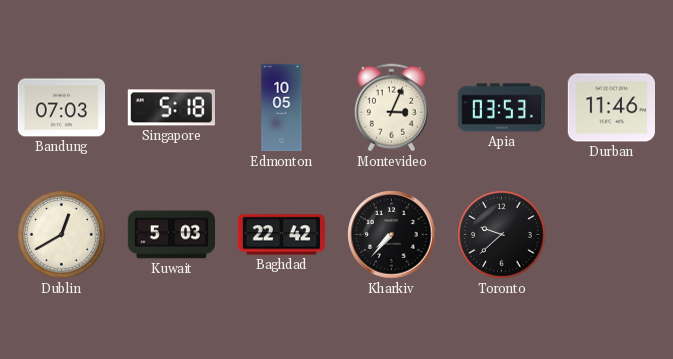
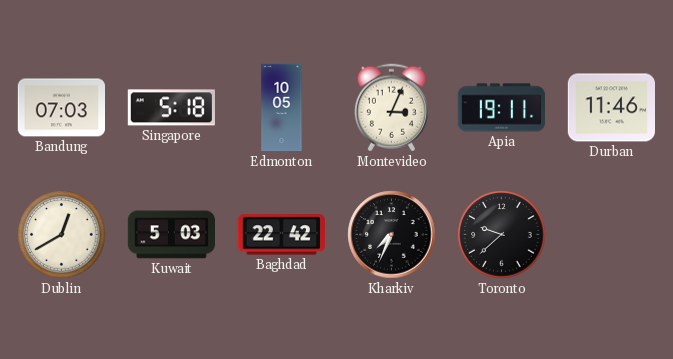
Apia: 03:53 -> 19:11
Kharkiv: 7:37 -> 7:34
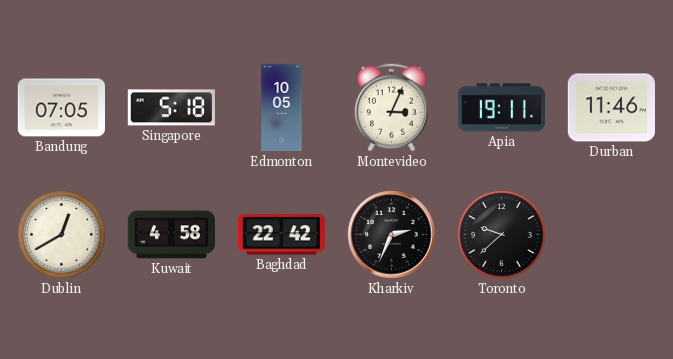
Bandung: 07:03 -> 07:05
Kuwait: 5:03 -> 4:58
Kharkiv: 7:34 -> 2:34
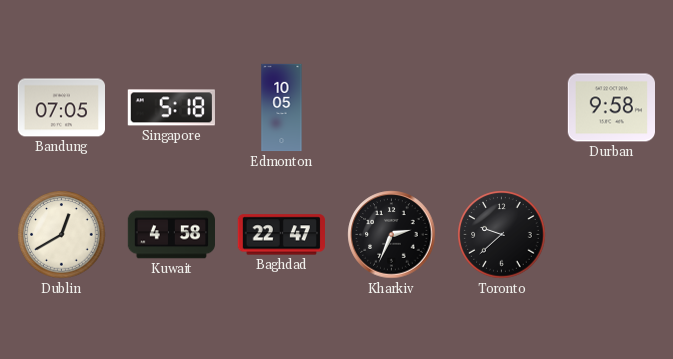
Montevideo: 3:04 -> none
Apia: 19:11 -> none
Durban: 11:46 -> 9:58
Baghdad: 22:42 -> 22:47
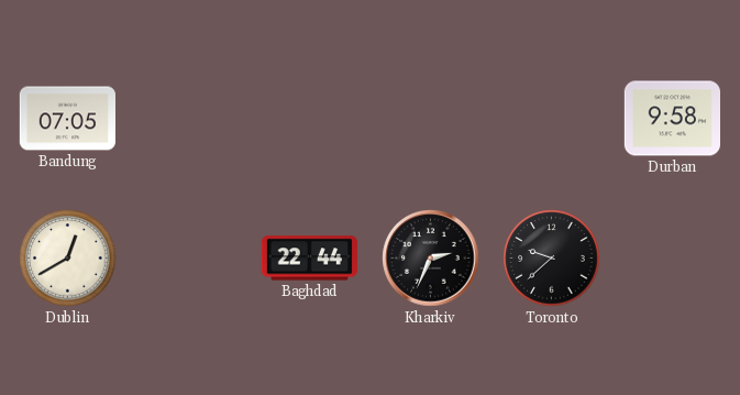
Singapore: 5:18 -> none
Edmonton: 10:05 -> none
Kuwait: 4:58 -> none
Baghdad: 22:47 -> 22:44
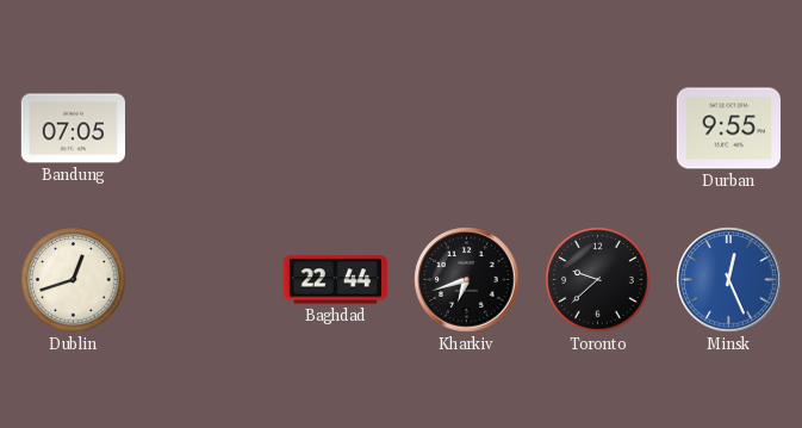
Durban: 9:58 -> 9:55
Dublin: 12:40 -> 12:42
Kharkiv: 2:34 -> 6:42
Minsk: none -> 12:26
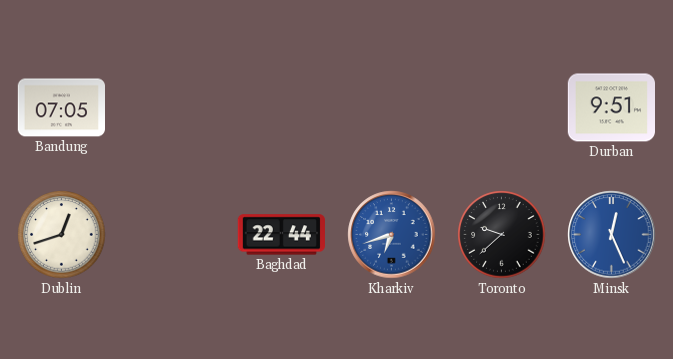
Durban: 9:55 -> 9:51
Kharkiv dial: black -> blue
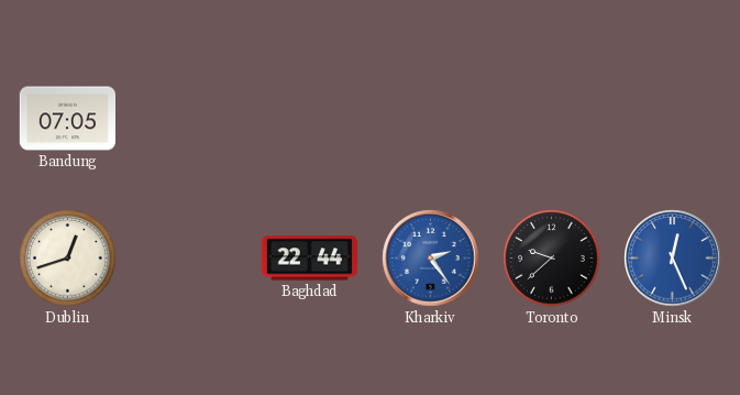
Durban: 9:51 -> none
Kharkiv: 6:42 -> 2:24
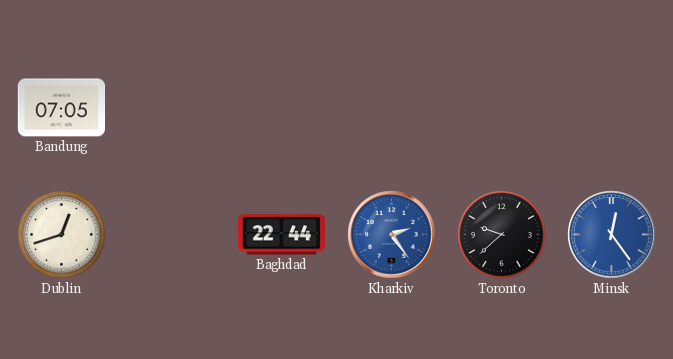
Minsk: 12:26 -> 12:24
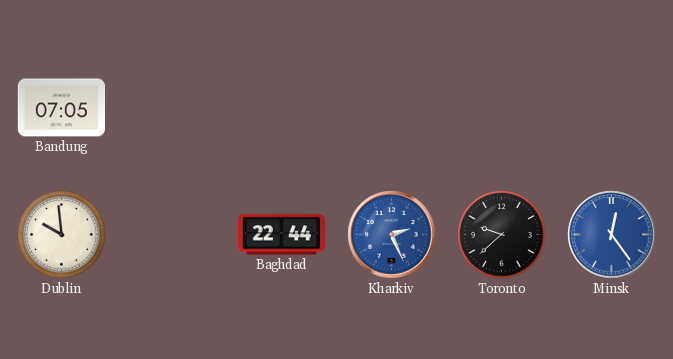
Dublin: 12:42 -> 9:59
Kharkiv: 2:24 -> 2:26
